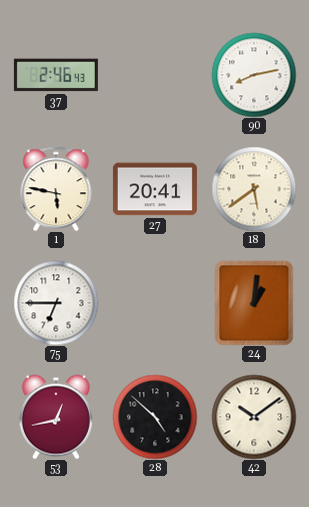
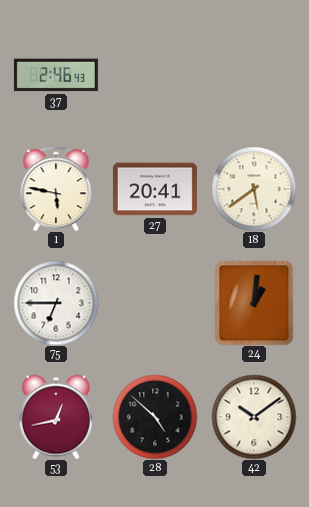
90: 8:13 -> none
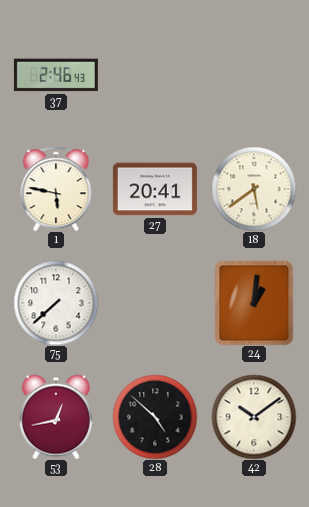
75: 6:45 -> 7:38
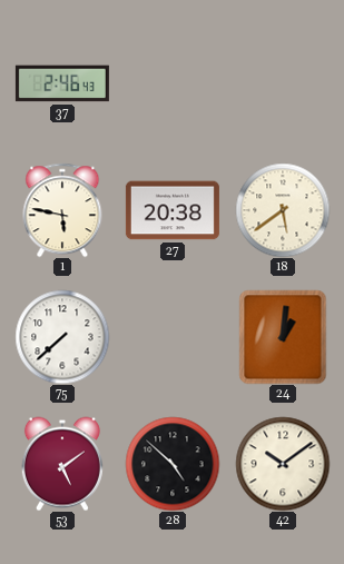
27: 20:41 -> 20:38
53: 12:43 -> 5:09
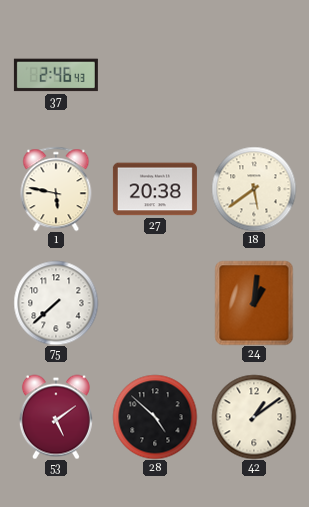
42: 10:09 -> 1:09
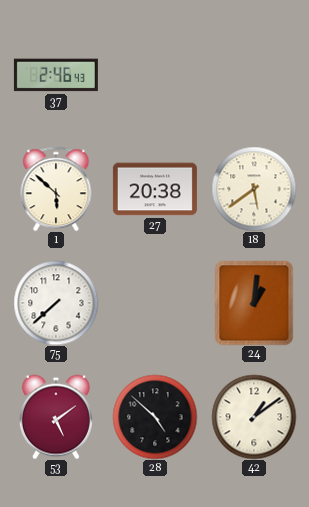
1: 5:47 -> 5:52
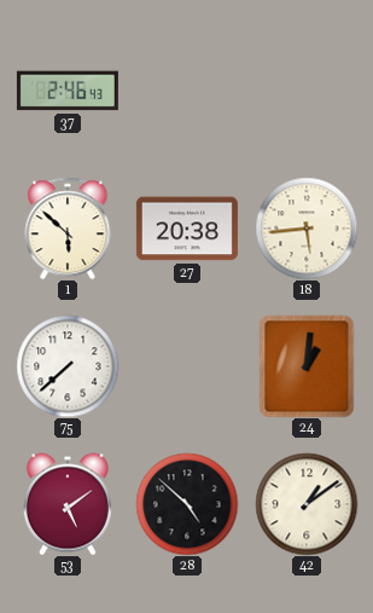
18: 5:39 -> 5:44
